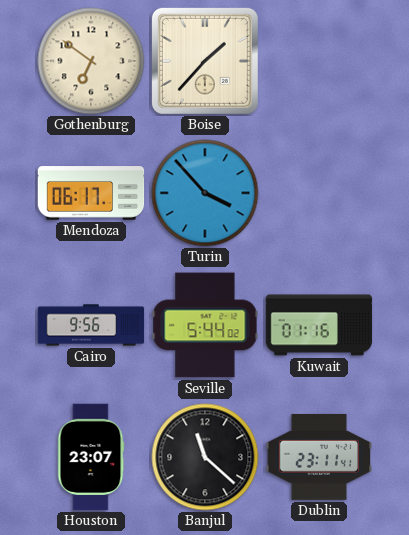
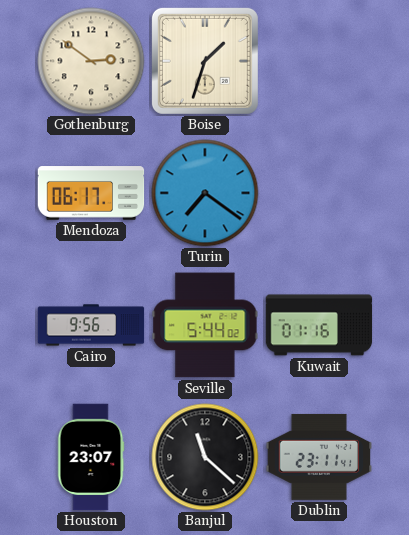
Gothenburg: 6:51 -> 2:51
Boise: 1:37 -> 1:33
Turin: 3:53 -> 7:21
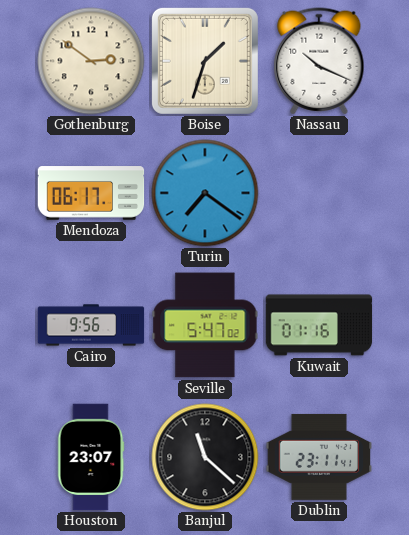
Nassau: none -> 10:19
Seville: 5:44 -> 5:47
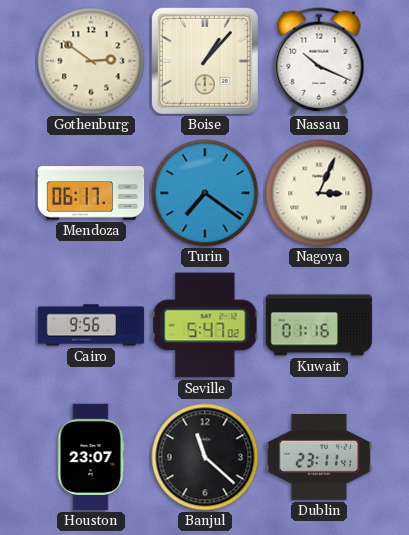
Boise: 1:33 -> 1:07
Nagoya: none -> 3:04
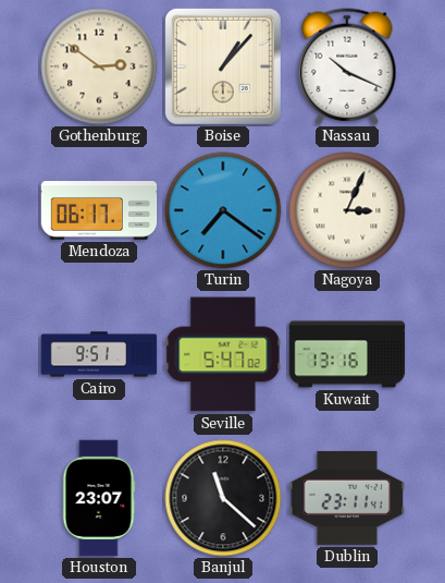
Cairo: 9:56 -> 9:51
Kuwait: 01:16 -> 13:16
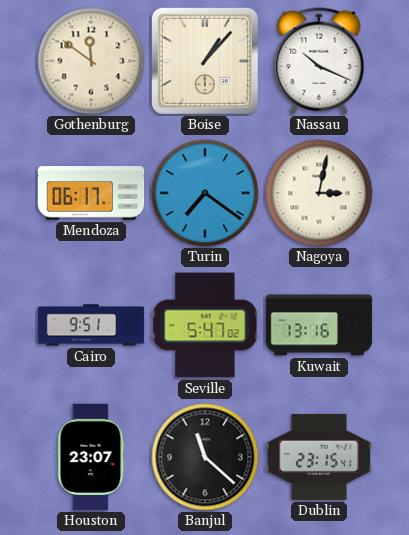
Gothenburg: 2:51 -> 11:51
Nagoya: 3:04 -> 3:02
Dublin: 23:11 -> 23:15
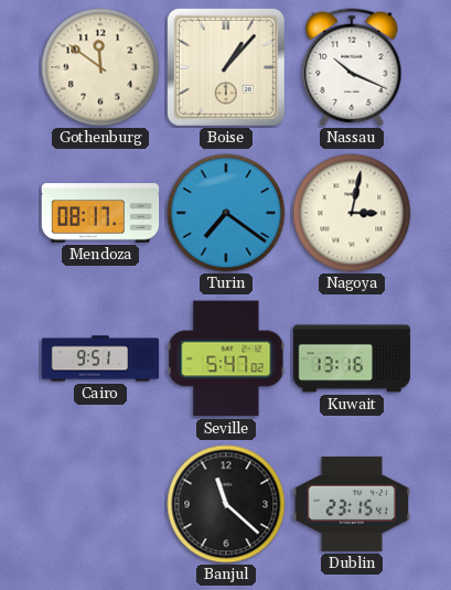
Mendoza: 06:17 -> 08:17
Houston: 23:07 -> none
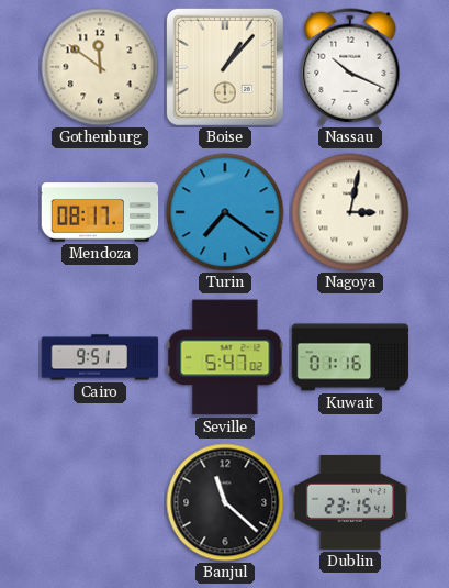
Kuwait: 13:16 -> 01:16
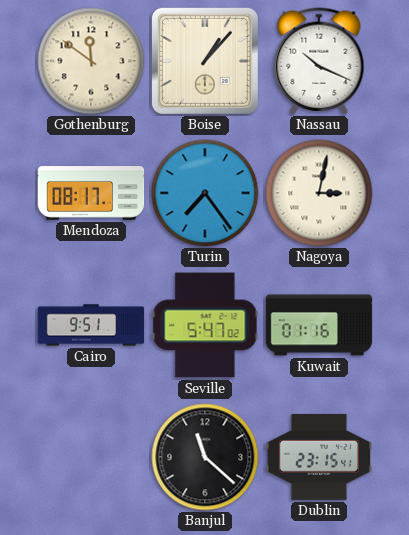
Turin: 7:21 -> 7:24
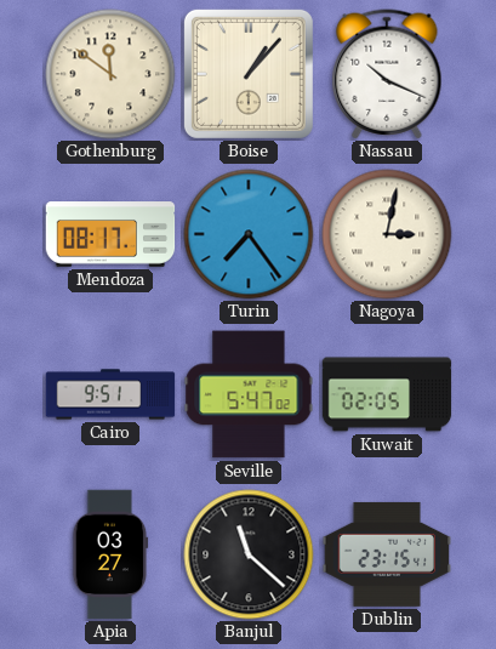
Kuwait: 01:16 -> 02:05
Apia: none -> 03:27
